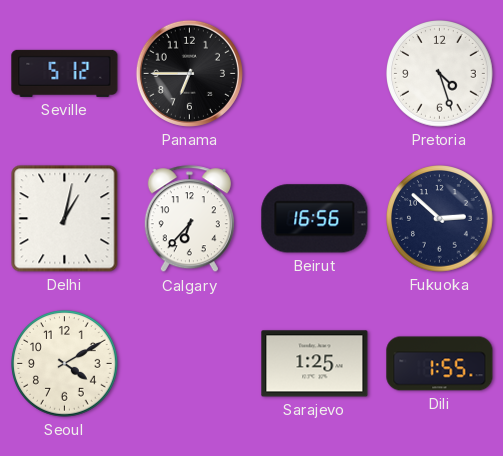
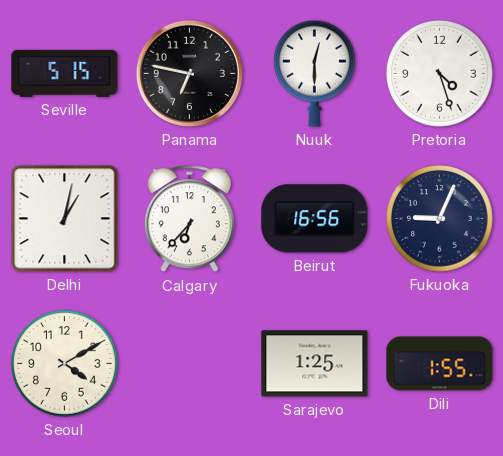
Seville: 5:12 -> 5:15
Panama: 6:45 -> 6:47
Nuuk: none -> 12:30
Fukuoka: 2:52 -> 9:04
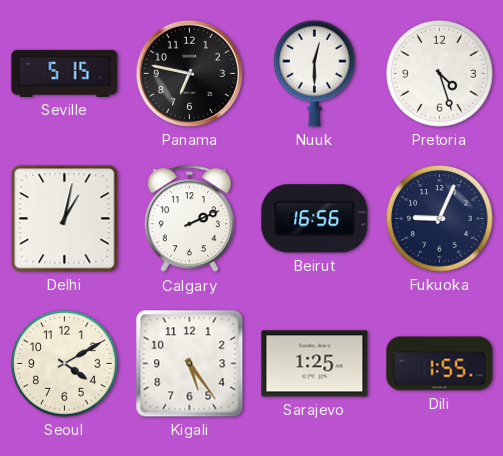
Calgary: 6:37 -> 2:11
Kigali: none -> 5:24
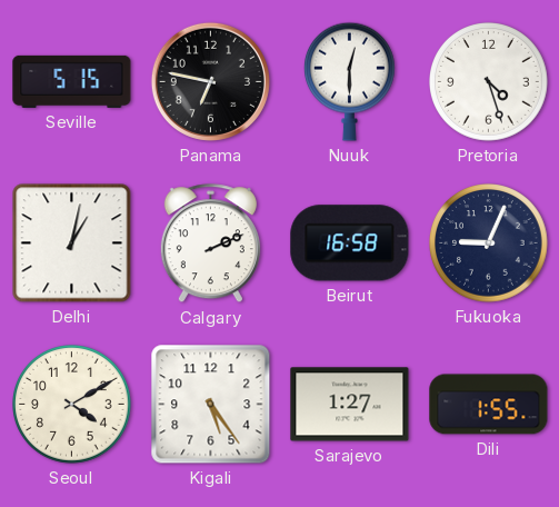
Beirut: 16:56 -> 16:58
Sarajevo: 1:25 -> 1:27
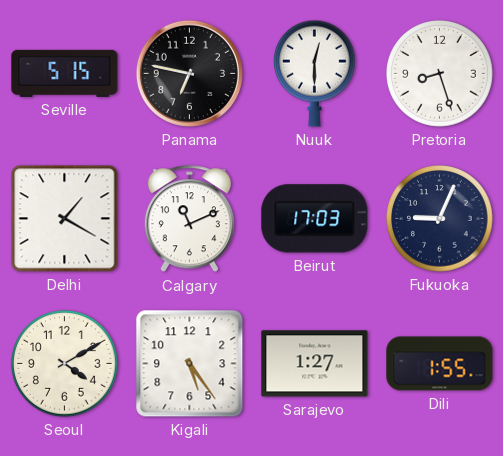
Pretoria: 4:27 -> 8:27
Delhi: 1:02 -> 1:20
Calgary: 2:11 -> 11:11
Beirut: 16:58 -> 17:03
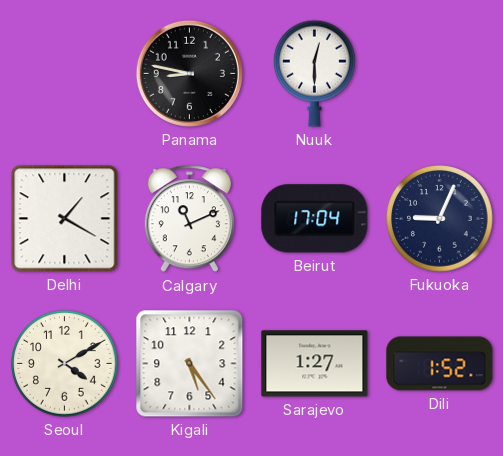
Seville: 5:15 -> none
Panama: 6:47 -> 8:47
Pretoria: 8:27 -> none
Beirut: 17:03 -> 17:04
Dili: 1:55 -> 1:52
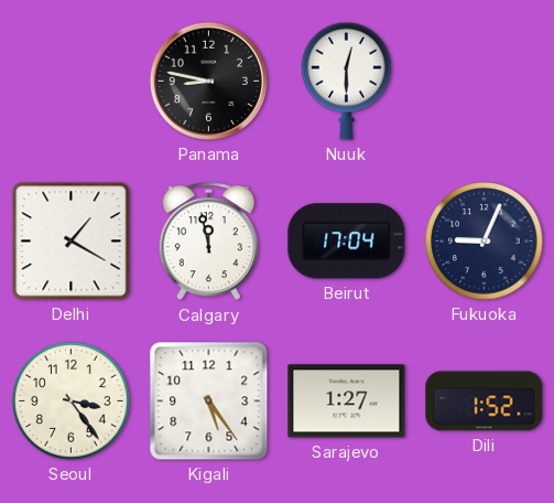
Calgary: 11:11 -> 11:58
Seoul: 4:10 -> 3:24
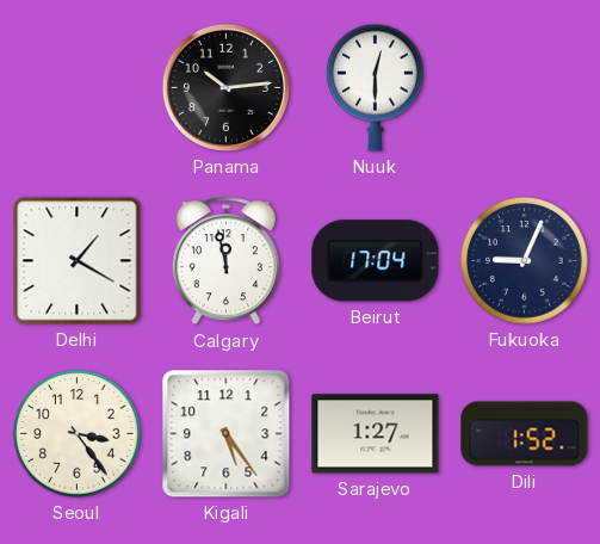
Panama: 8:47 -> 10:14
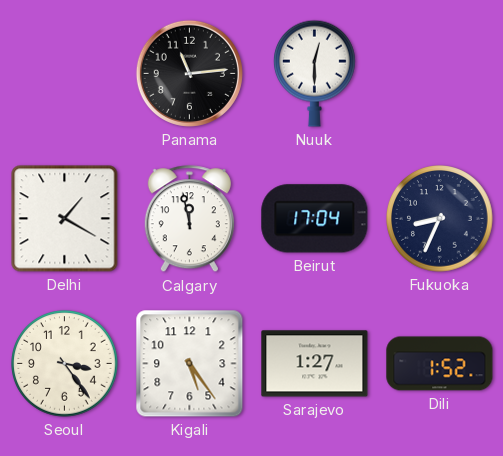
Panama: 10:14 -> 11:14
Fukuoka: 9:04 -> 8:34
